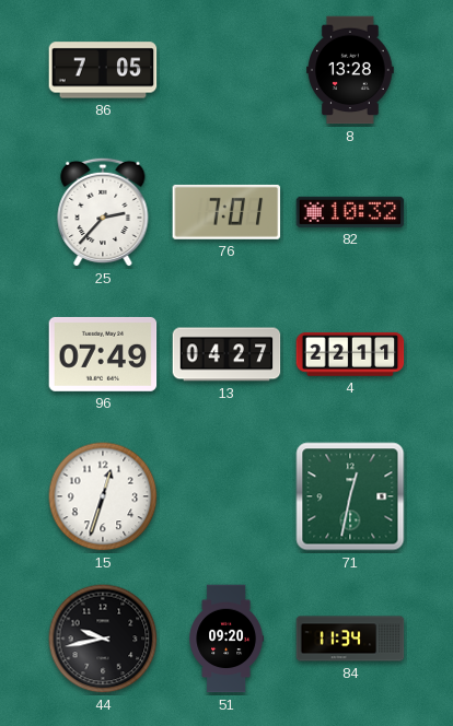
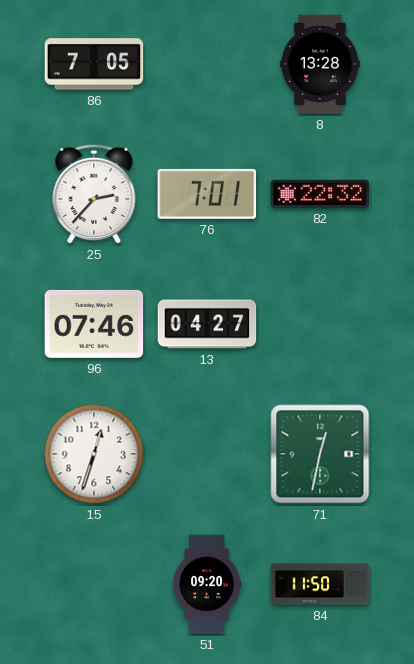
82: 10:32 -> 22:32
96: 07:49 -> 07:46
4: 22:11 -> none
44: 9:43 -> none
84: 11:34 -> 11:50
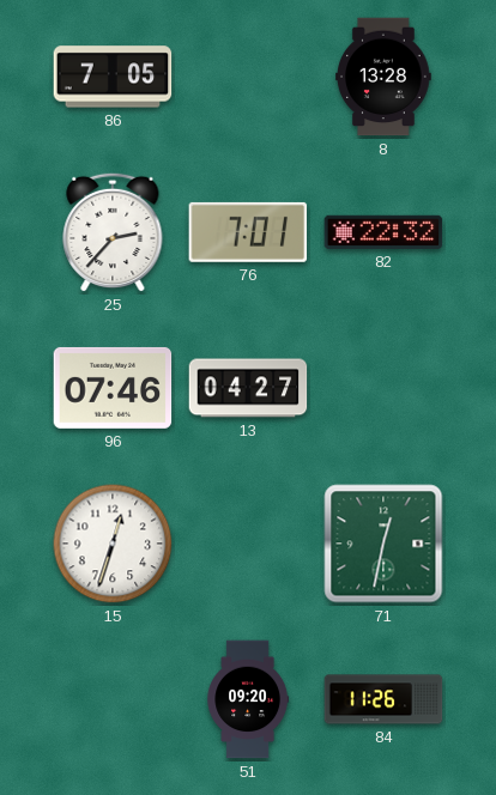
84: 11:50 -> 11:26
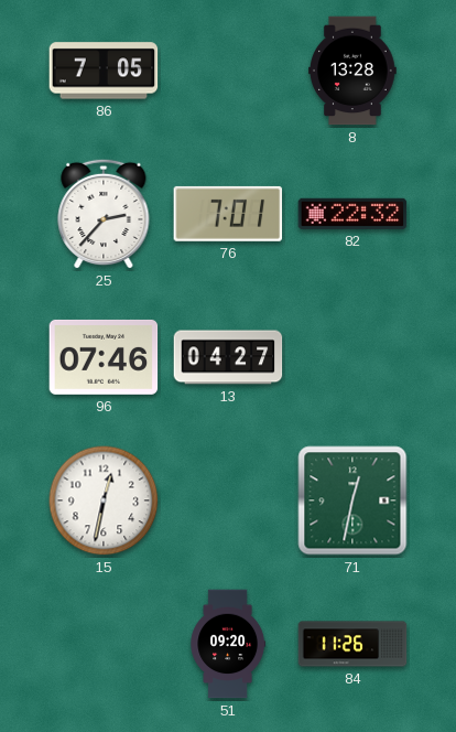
15: 12:33 -> 12:32
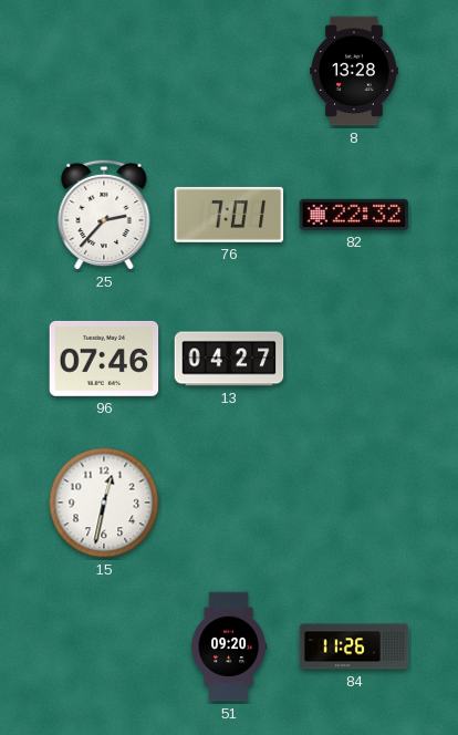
86: 7:05 -> none
71: 12:32 -> none
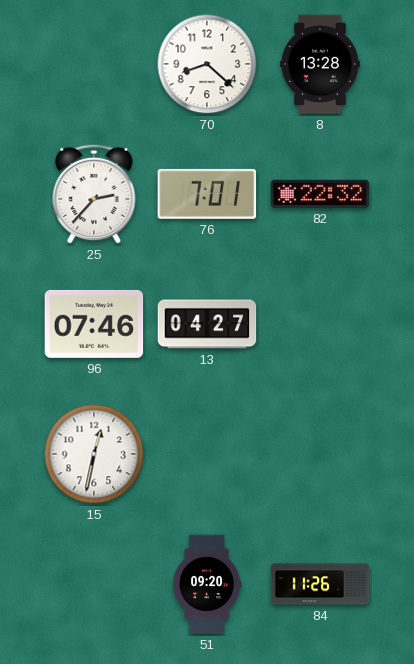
70: none -> 8:22
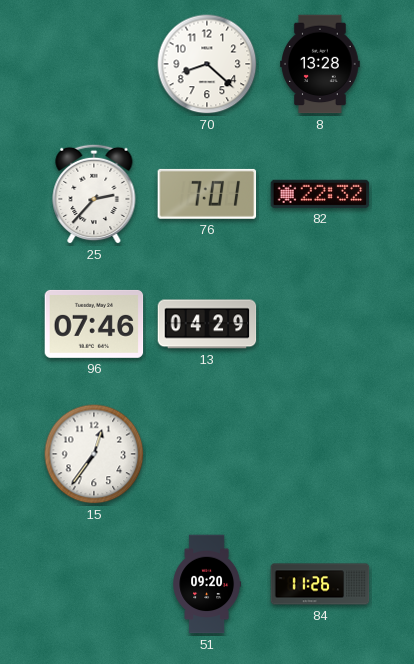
13: 04:27 -> 04:29
15: 12:32 -> 12:36
